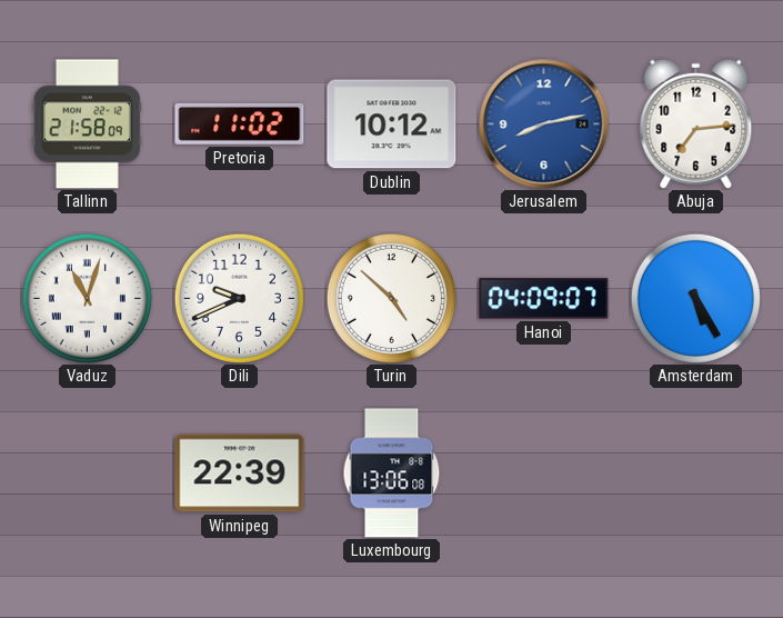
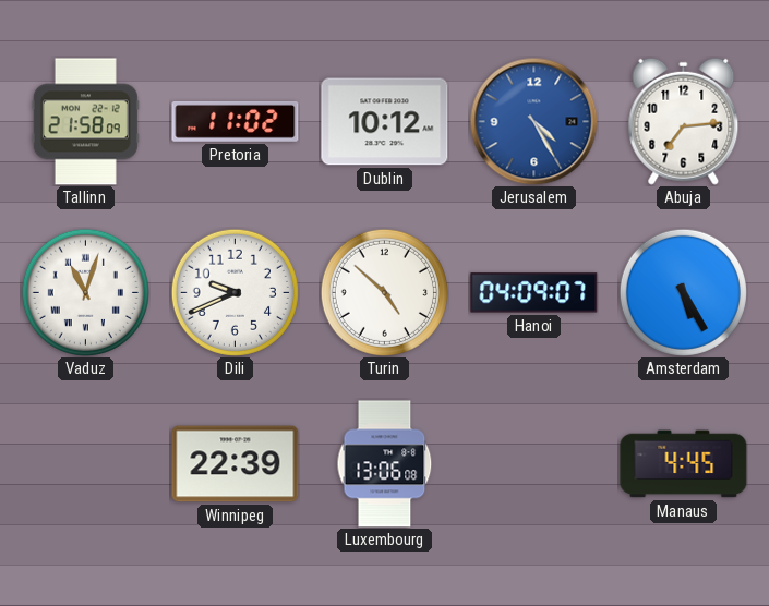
Jerusalem: 8:13 -> 4:25
Manaus: none -> 4:45
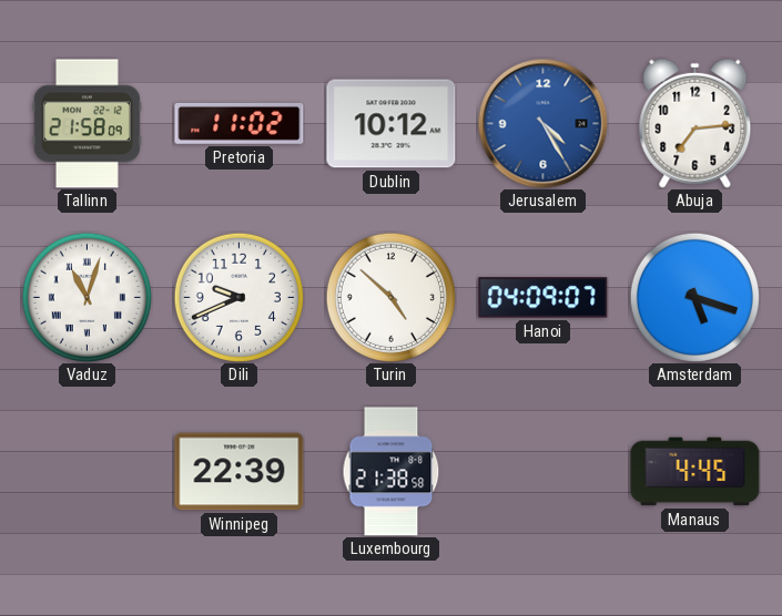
Amsterdam: 5:25 -> 5:18
Luxembourg: 13:06 -> 21:38
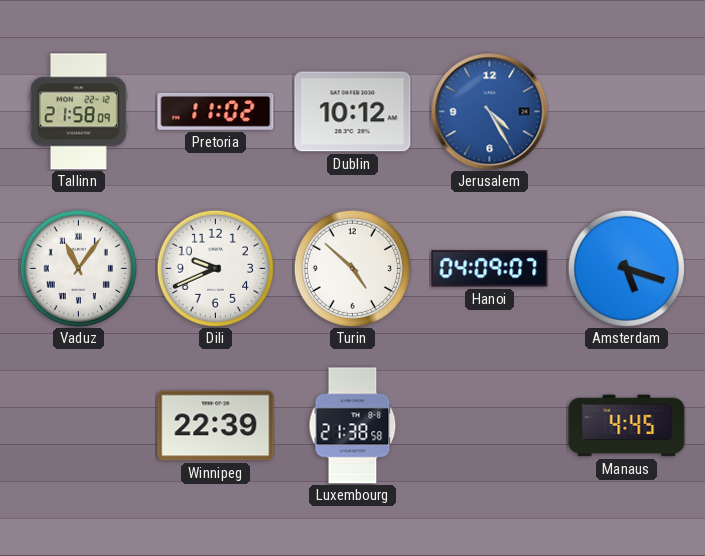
Abuja: 7:14 -> none
Vaduz: 11:03 -> 11:06
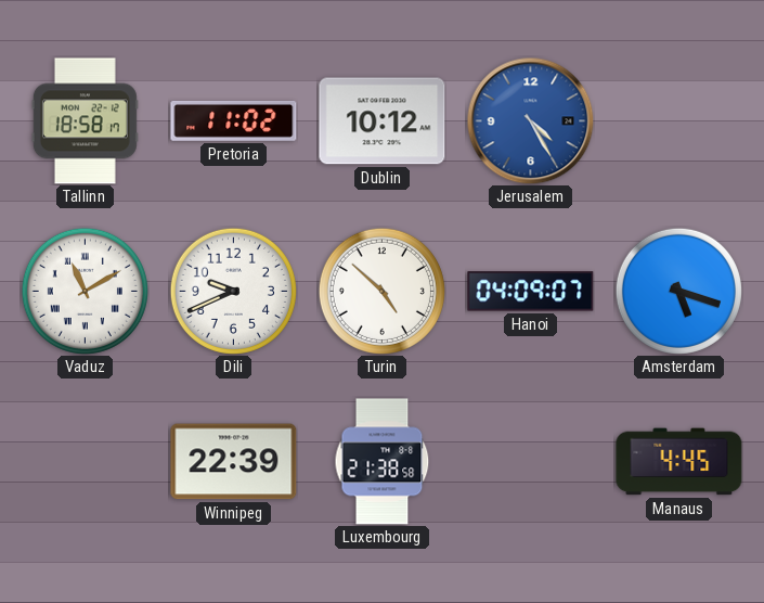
Tallinn: 21:58 -> 18:58
Vaduz: 11:06 -> 11:10
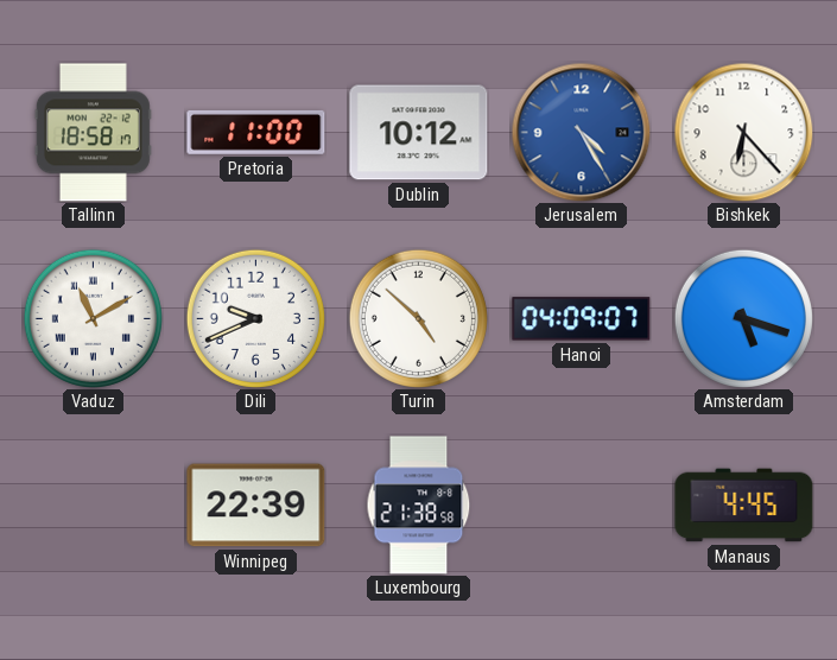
Pretoria: 11:02 -> 11:00
Bishkek: none -> 6:23
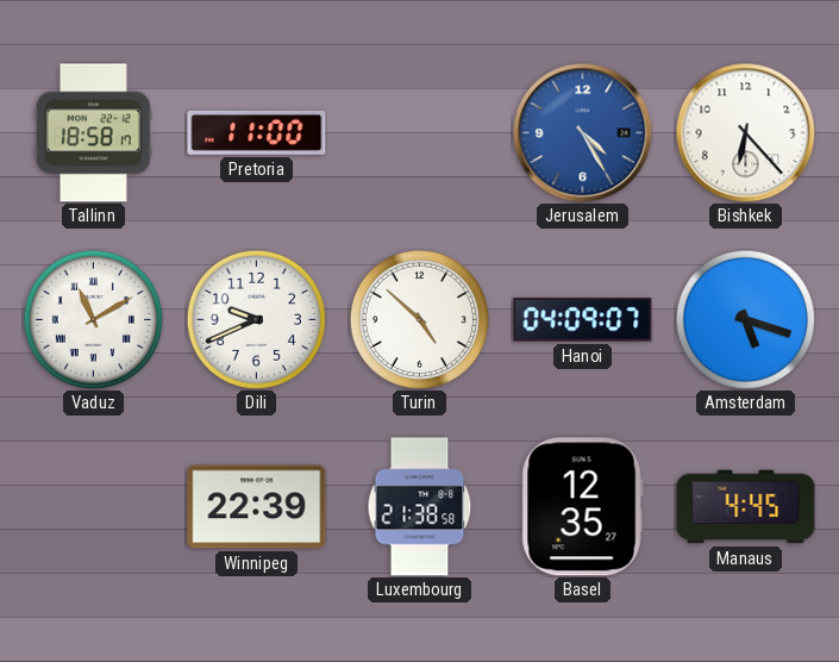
Dublin: 10:12 -> none
Basel: none -> 12:35
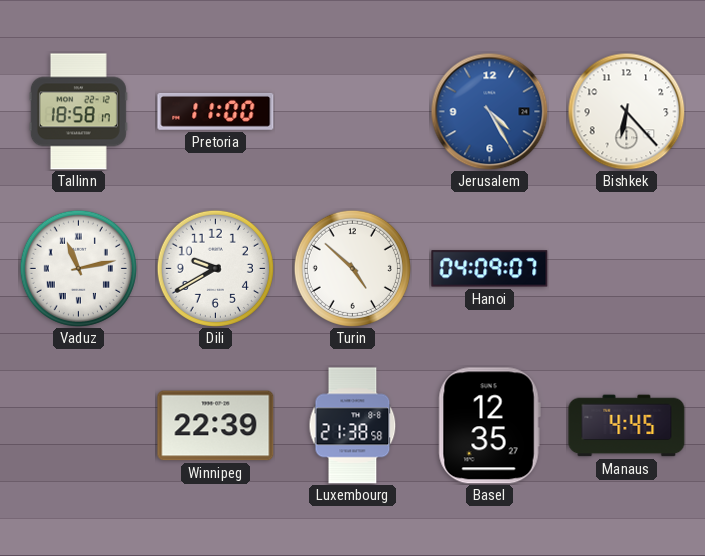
Vaduz: 11:10 -> 11:13
Dili: 9:41 -> 9:40
Amsterdam: 5:18 -> none
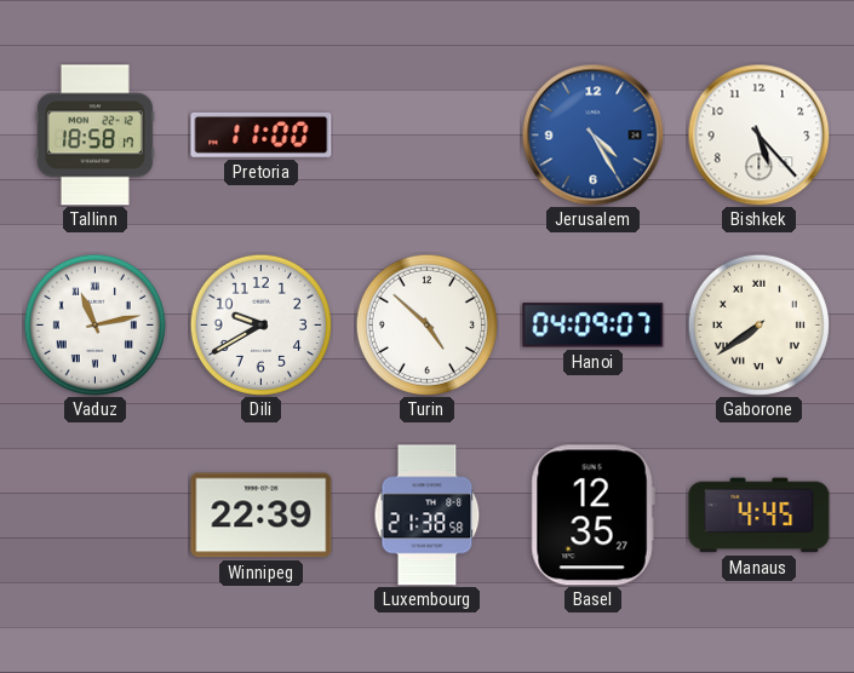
Bishkek: 6:23 -> 5:23
Gaborone: none -> 7:39
